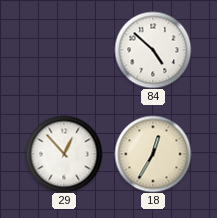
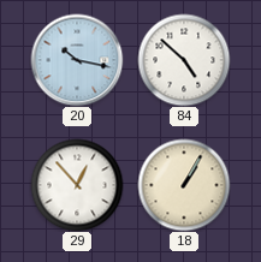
20: none -> 10:17
18: 12:35 -> 1:05
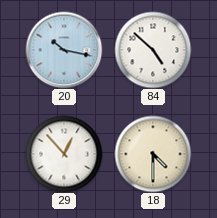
18: 1:05 -> 4:30
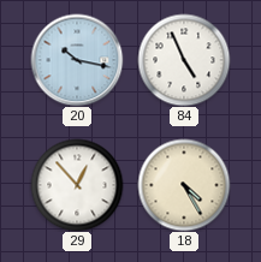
84: 4:52 -> 4:56
18: 4:30 -> 4:25
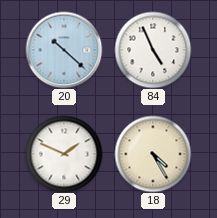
20: 10:17 -> 10:22
29: 12:53 -> 1:49
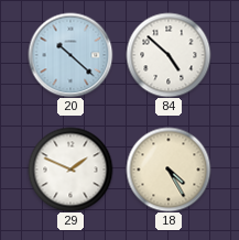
84: 4:56 -> 4:52
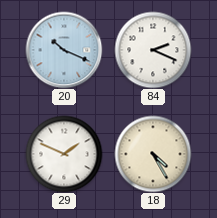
20: 10:22 -> 10:19
84: 4:52 -> 2:19
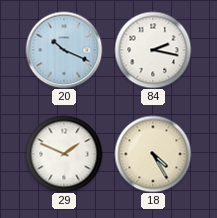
84: 2:19 -> 2:17
